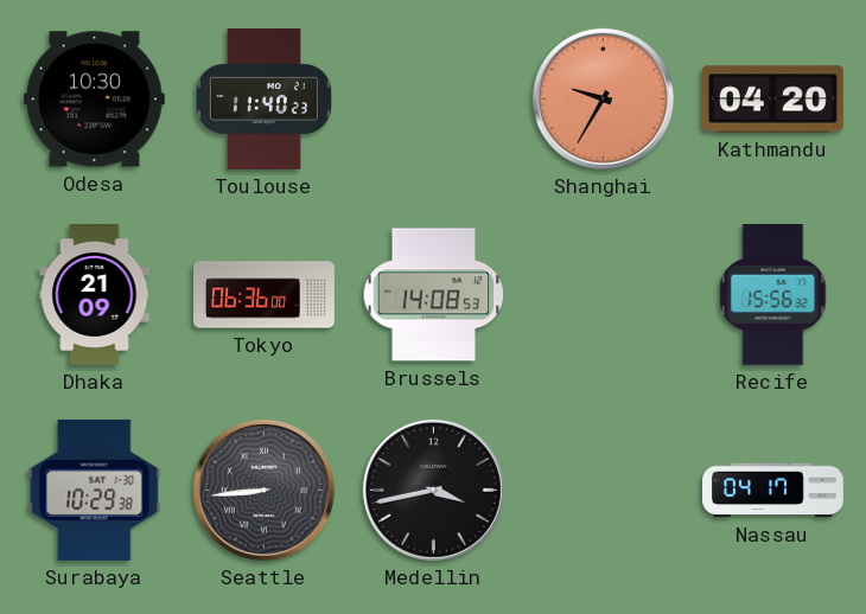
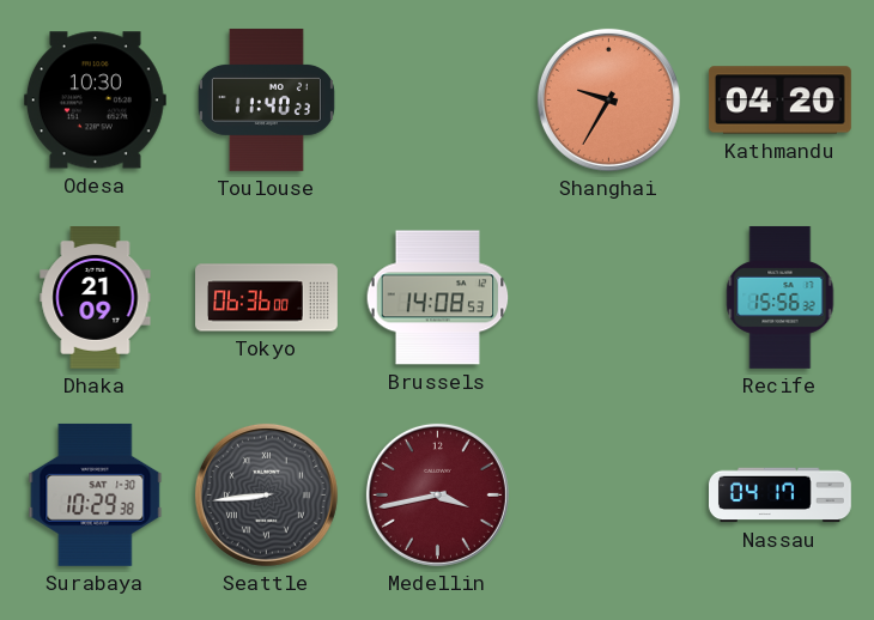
Medellin dial: black -> burgundy
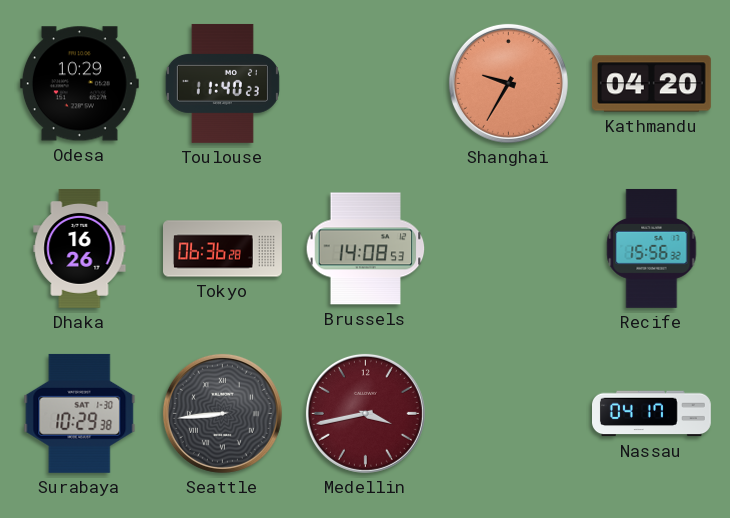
Odesa: 10:30 -> 10:29
Dhaka: 21:09 -> 16:26
Tokyo: 06:36:00 -> 06:36:28
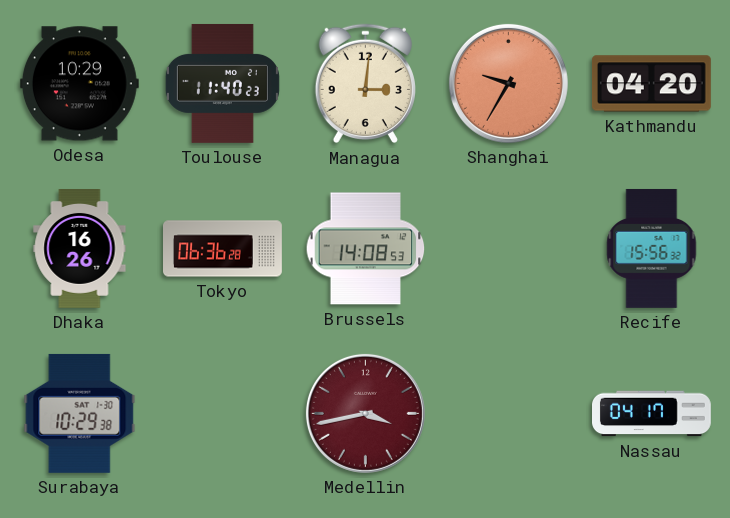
Managua: none -> 3:01
Seattle: 8:44 -> none
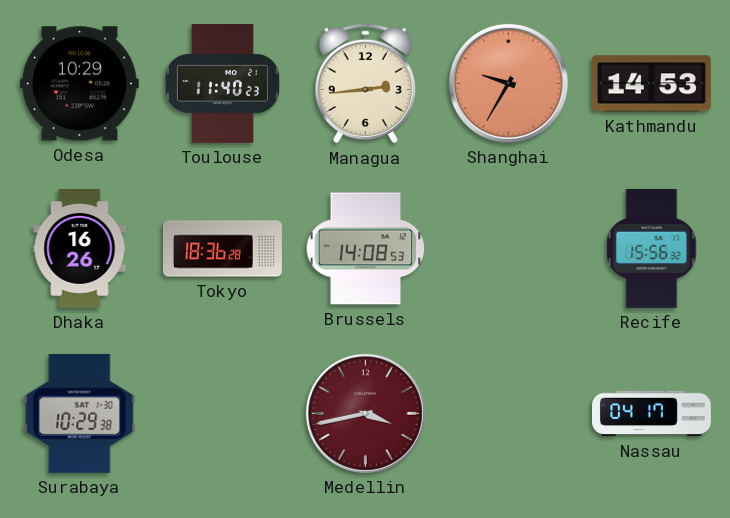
Managua: 3:01 -> 2:44
Kathmandu: 04:20 -> 14:53
Tokyo: 06:36 -> 18:36
